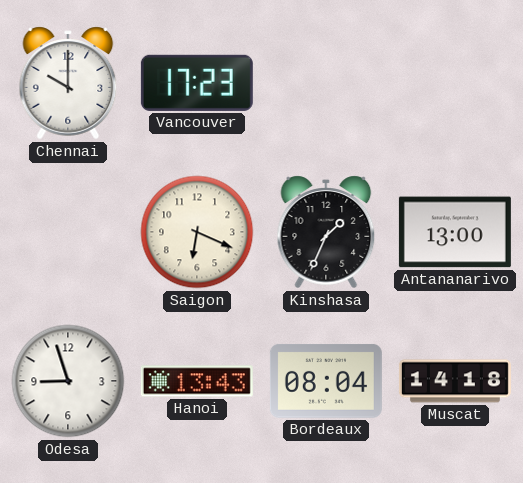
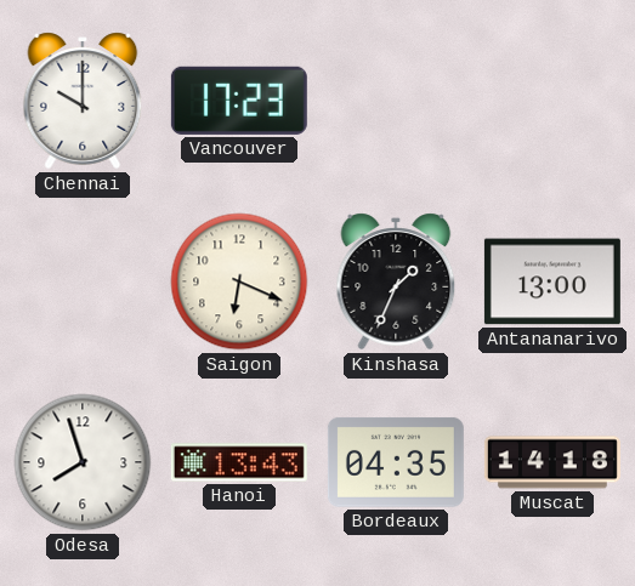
Odesa: 8:57 -> 7:57
Bordeaux: 08:04 -> 04:35
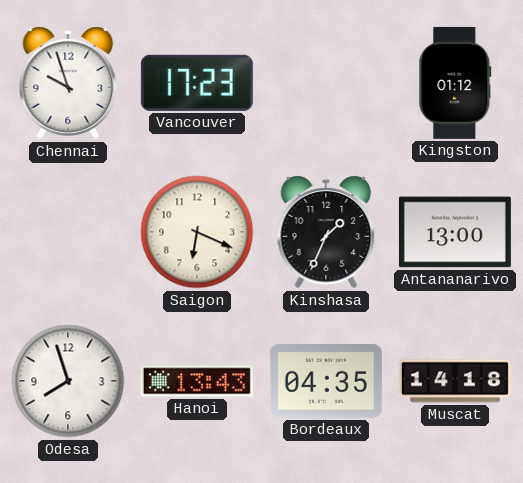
Chennai: 10:00 -> 9:57
Kingston: none -> 01:12
